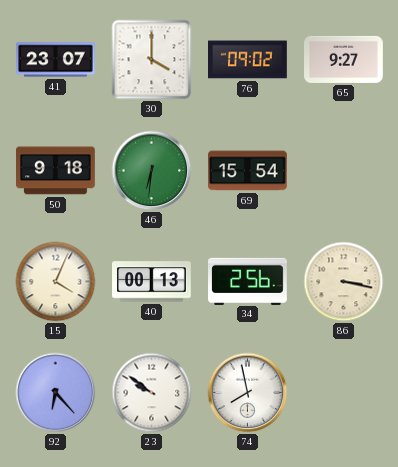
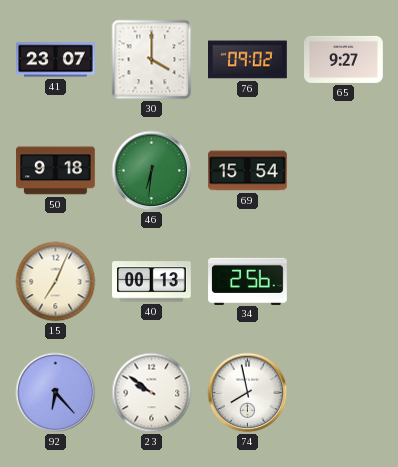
15: 4:04 -> 7:04
86: 3:17 -> none
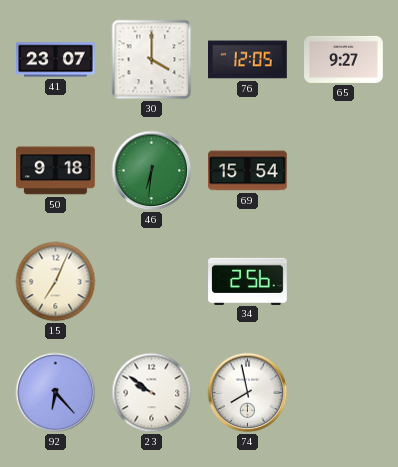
76: 09:02 -> 12:05
40: 00:13 -> none
